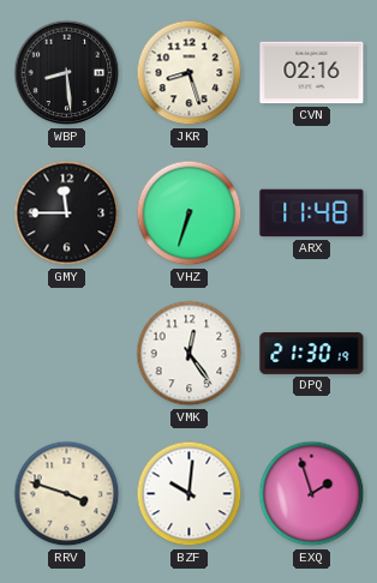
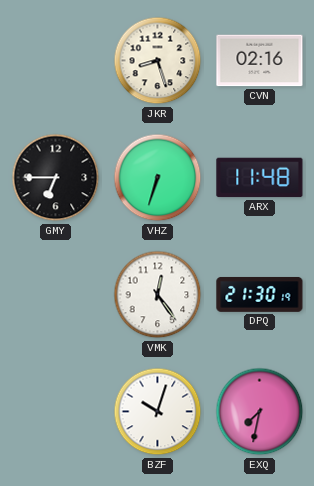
WBP: 8:29 -> none
GMY: 11:45 -> 6:45
RRV: 3:48 -> none
BZF: 10:01 -> 10:03
EXQ: 1:57 -> 7:32
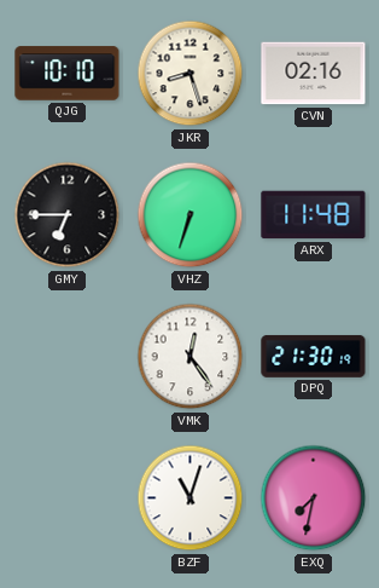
QJG: none -> 10:10
BZF: 10:03 -> 11:03
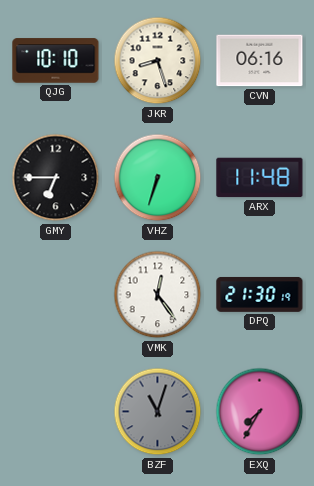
CVN: 02:16 -> 06:16
BZF dial: white -> grey
EXQ: 7:32 -> 7:35
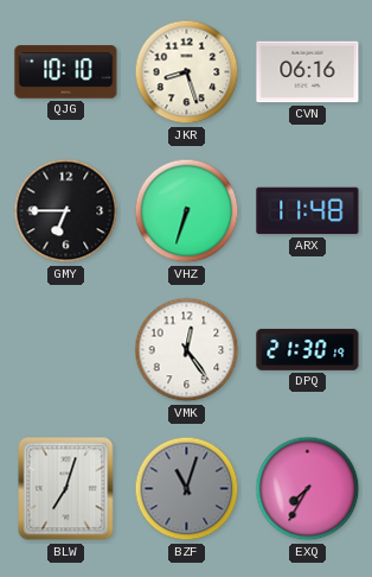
BLW: none -> 7:03
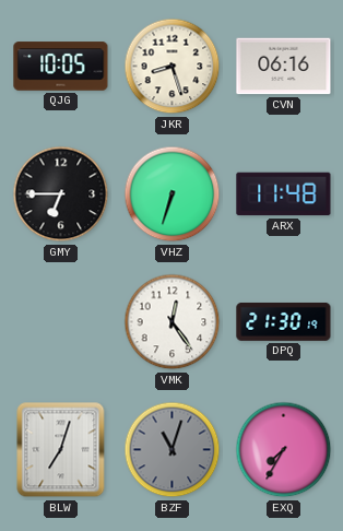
QJG: 10:10 -> 10:05
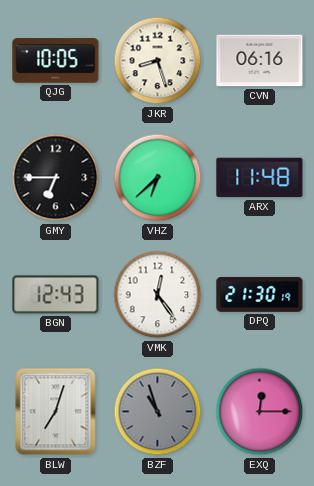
VHZ: 6:33 -> 6:38
BGN: none -> 12:43
BZF: 11:03 -> 10:57
EXQ: 7:35 -> 12:15
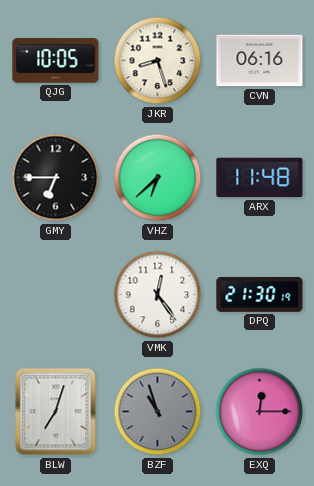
BGN: 12:43 -> none
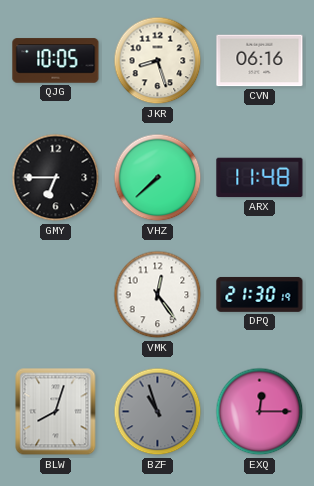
VHZ: 6:38 -> 7:38
BLW: 7:03 -> 8:03
